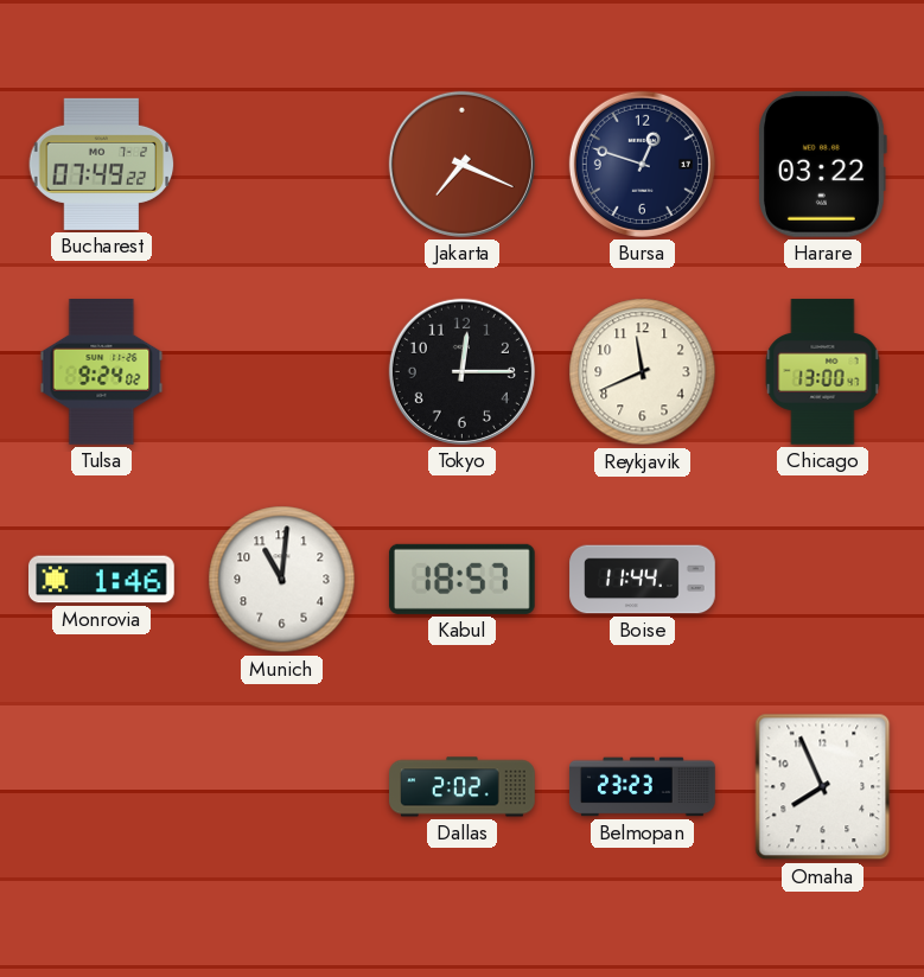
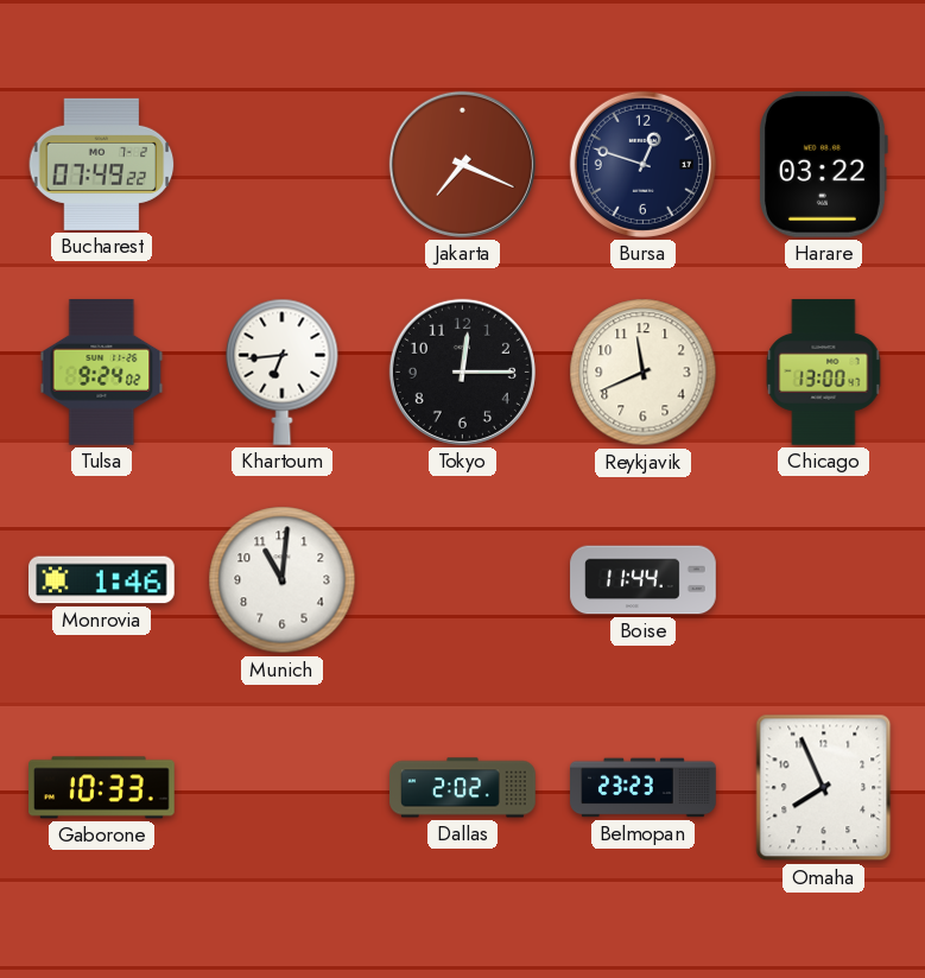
Khartoum: none -> 6:44
Kabul: 18:57 -> none
Gaborone: none -> 10:33
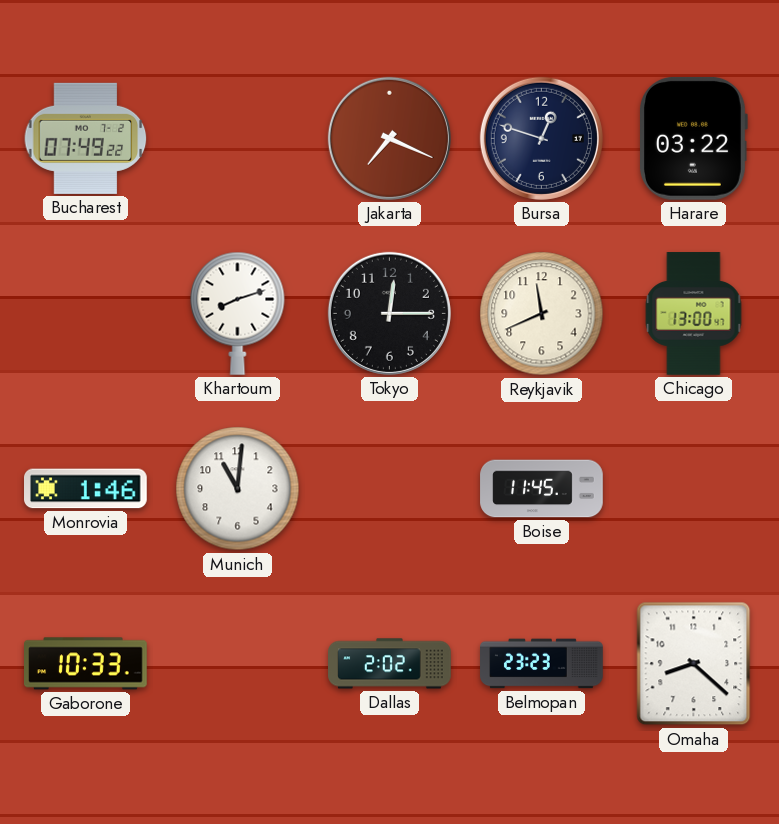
Tulsa: 9:24 -> none
Khartoum: 6:44 -> 8:12
Boise: 11:44 -> 11:45
Omaha: 7:56 -> 8:22
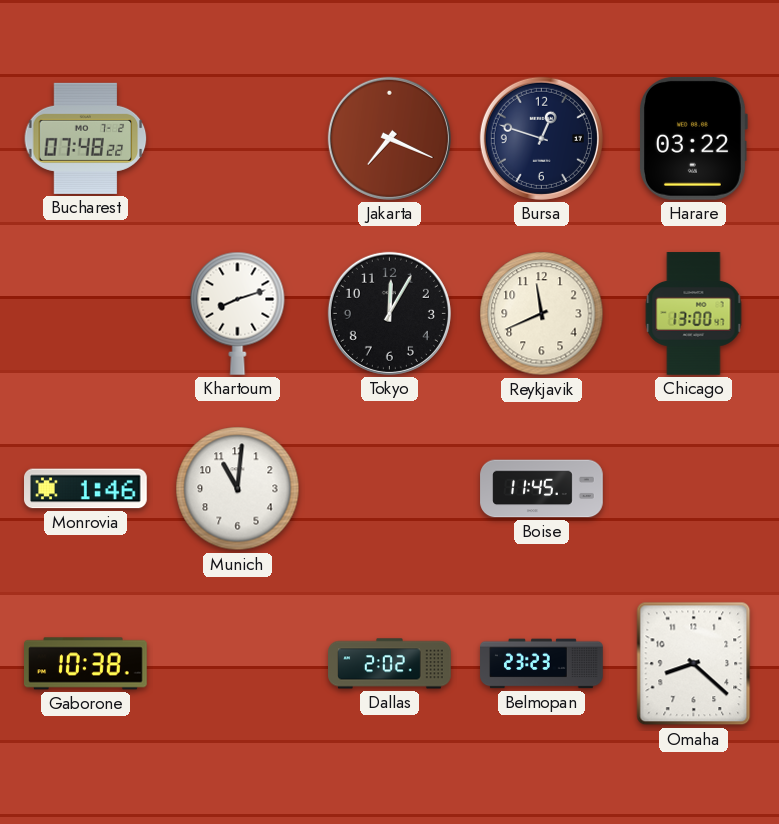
Bucharest: 07:49 -> 07:48
Tokyo: 12:15 -> 12:05
Gaborone: 10:33 -> 10:38
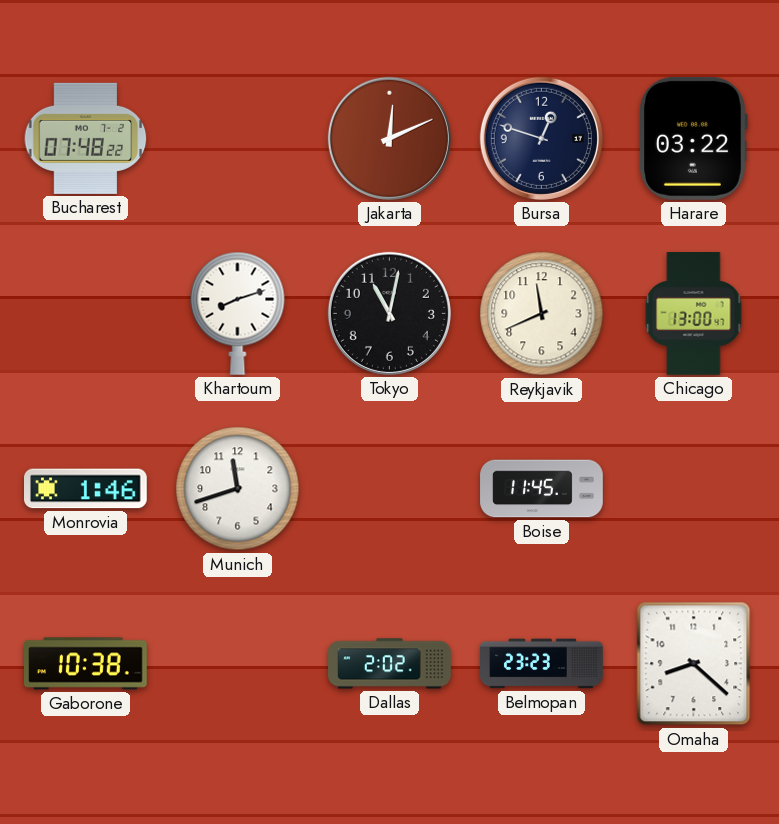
Jakarta: 7:19 -> 12:11
Tokyo: 12:05 -> 11:02
Munich: 11:01 -> 11:42
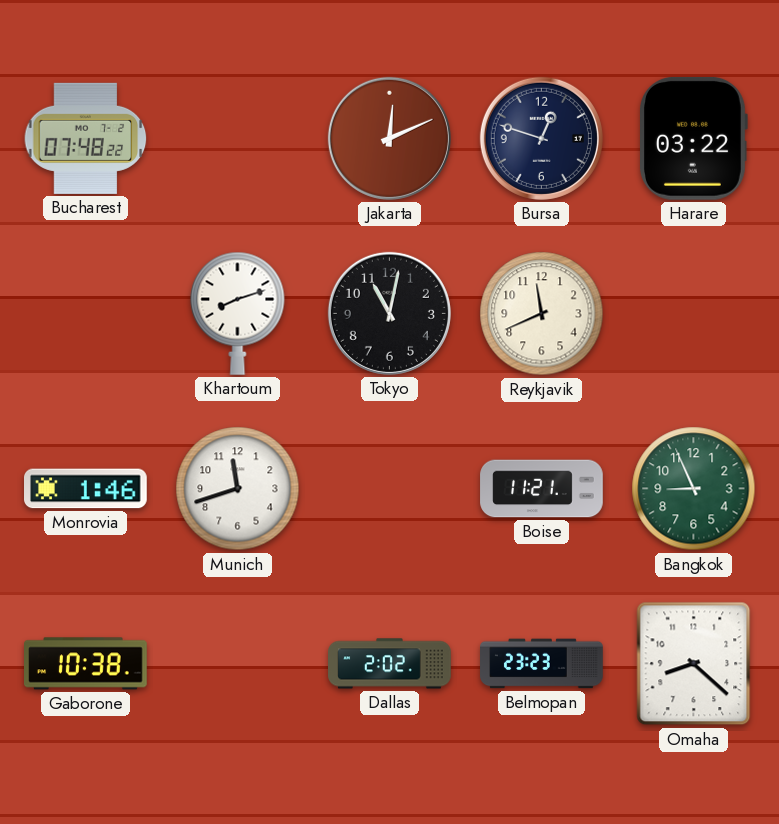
Chicago: 13:00 -> none
Boise: 11:45 -> 11:21
Bangkok: none -> 8:56
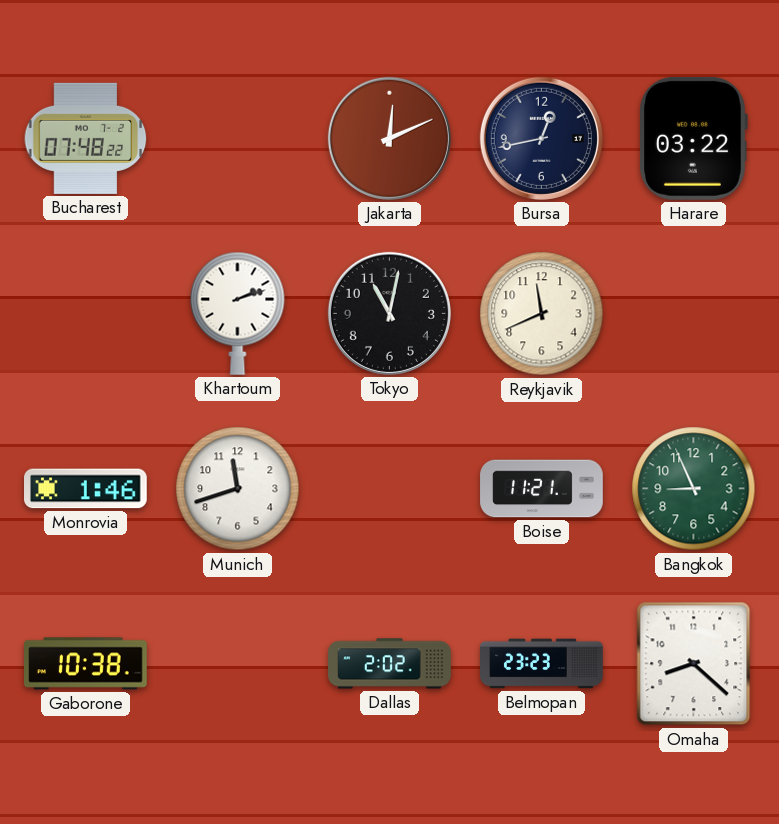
Bursa: 12:48 -> 12:43
Khartoum: 8:12 -> 2:12
